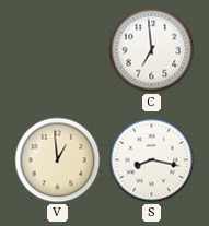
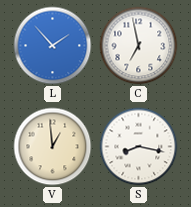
L: none -> 1:53
C: 6:59 -> 6:58
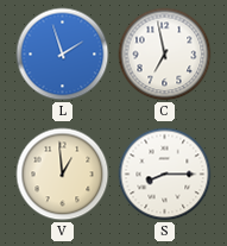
L: 1:53 -> 1:57
S: 8:17 -> 8:15
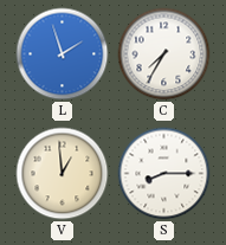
C: 6:58 -> 7:35
